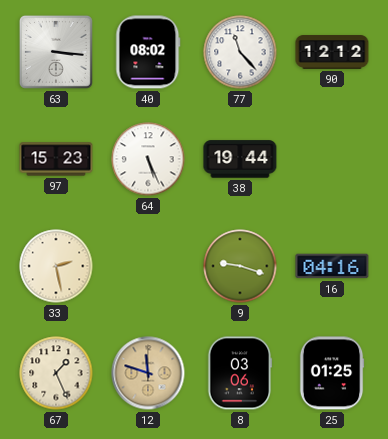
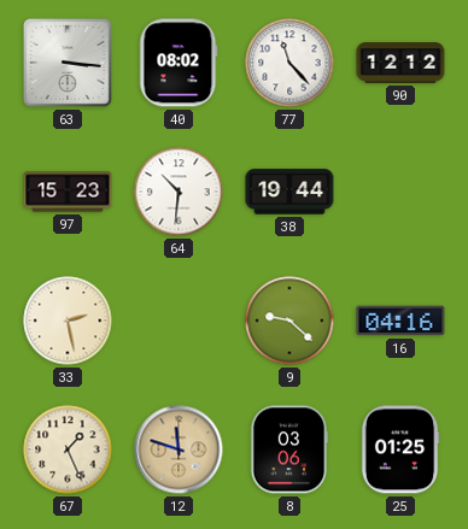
64: 5:26 -> 10:31
9: 9:18 -> 9:22
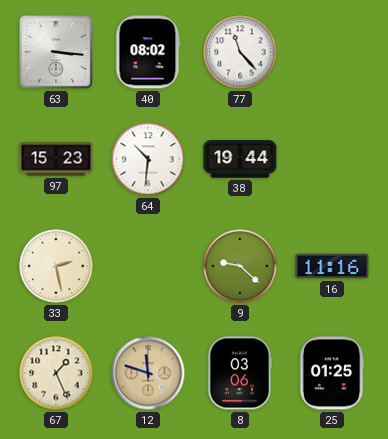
90: 12:12 -> none
16: 04:16 -> 11:16
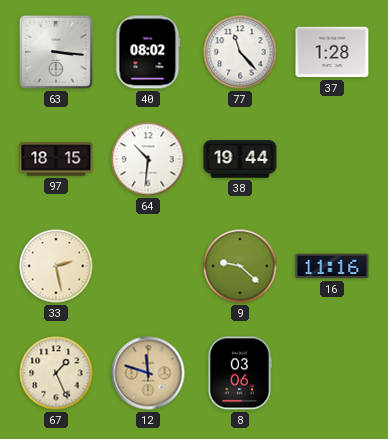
37: none -> 1:28
97: 15:23 -> 18:15
25: 01:25 -> none
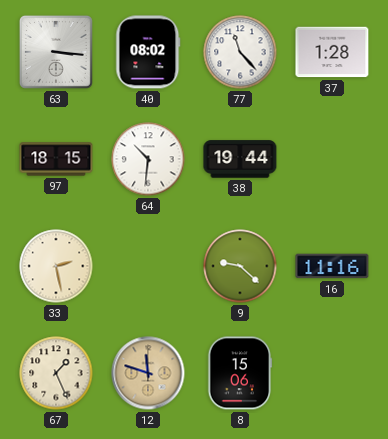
8: 03:06 -> 15:06
